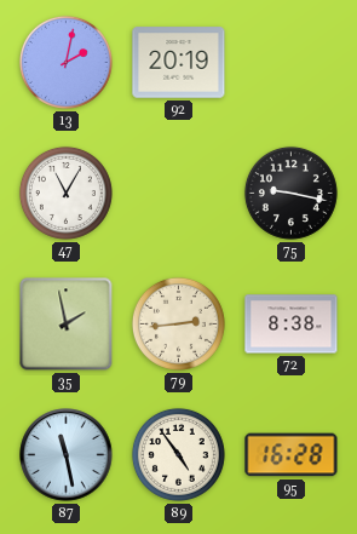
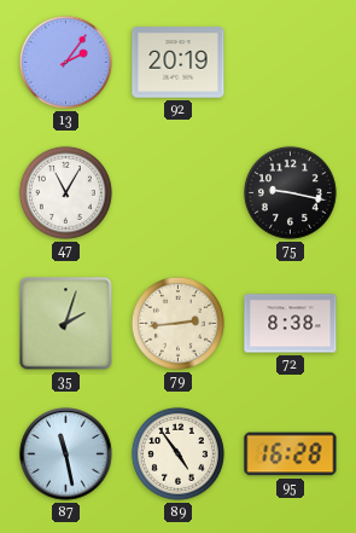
13: 2:02 -> 2:06
35: 1:58 -> 2:03
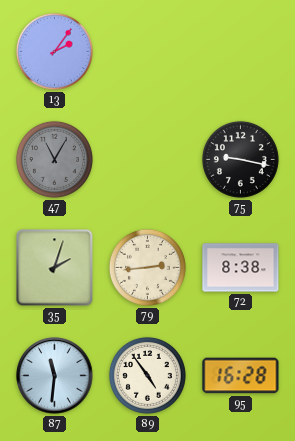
92: 20:19 -> none
47 dial: white -> grey
87: 11:28 -> 11:31
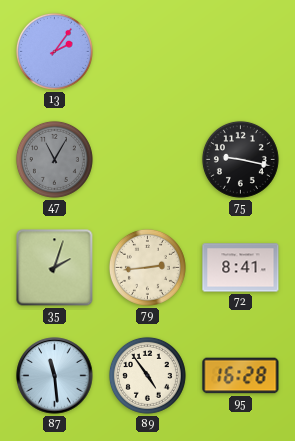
72: 8:38 -> 8:41
87: 11:31 -> 11:29
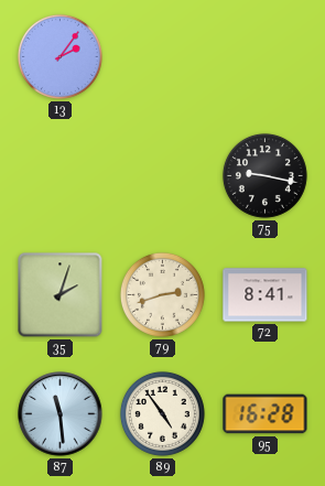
47: 11:05 -> none
79: 2:44 -> 2:42
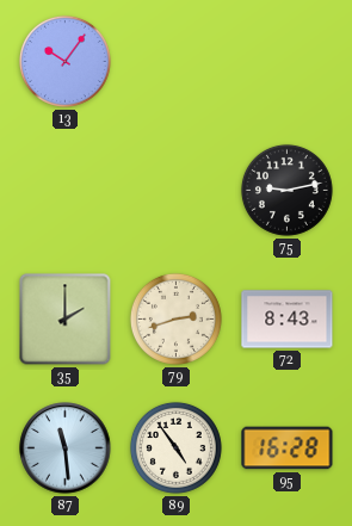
13: 2:06 -> 10:06
75: 9:17 -> 9:13
35: 2:03 -> 2:00
72: 8:41 -> 8:43
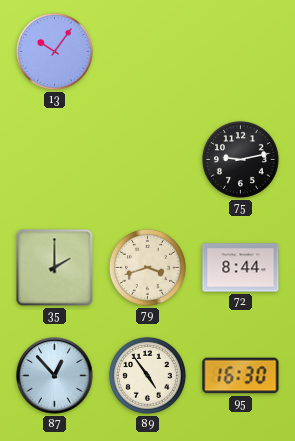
79: 2:42 -> 3:42
72: 8:43 -> 8:44
87: 11:29 -> 12:53
95: 16:28 -> 16:30
